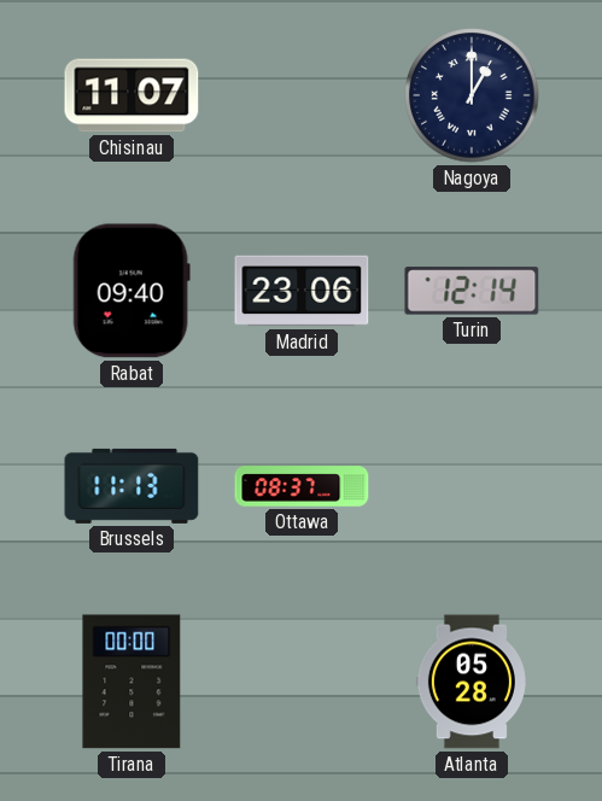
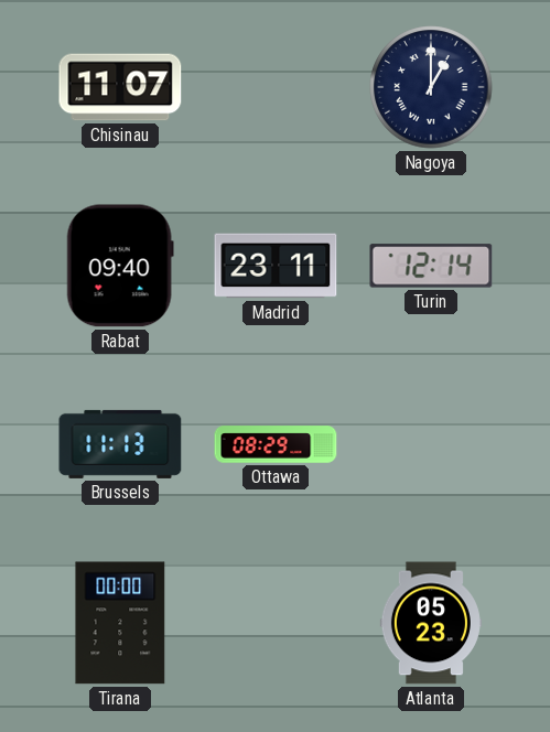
Madrid: 23:06 -> 23:11
Ottawa: 08:37 -> 08:29
Atlanta: 05:28 -> 05:23
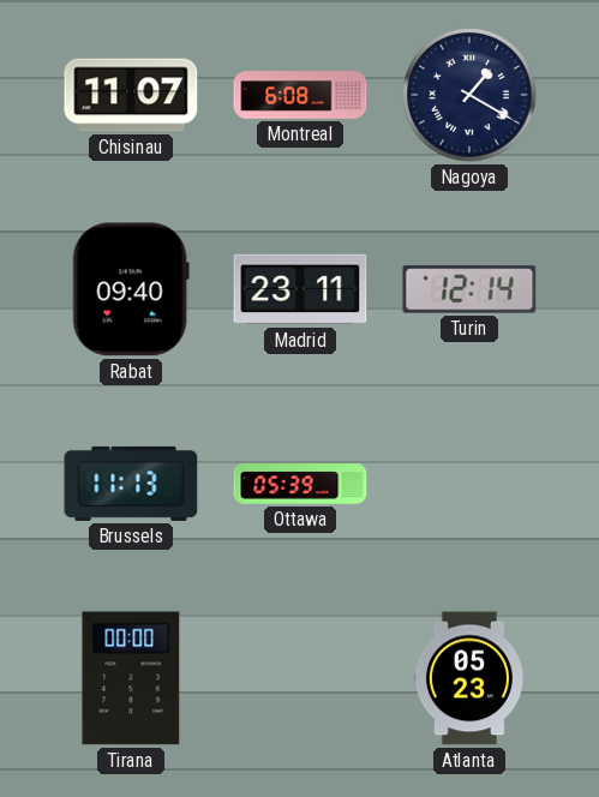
Montreal: none -> 6:08
Nagoya: 1:00 -> 1:20
Ottawa: 08:29 -> 05:39
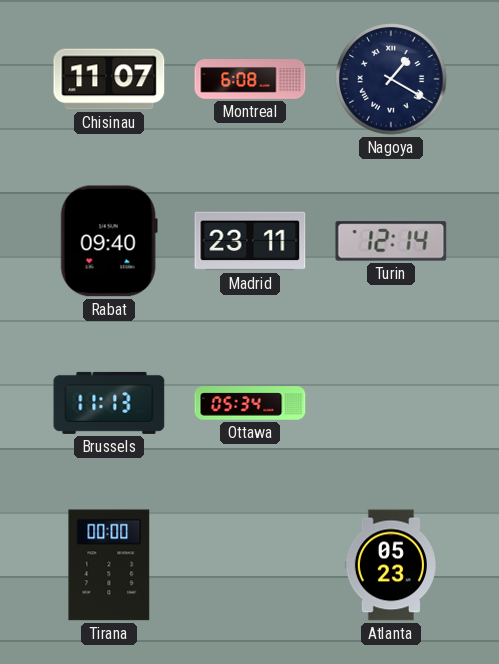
Ottawa: 05:39 -> 05:34
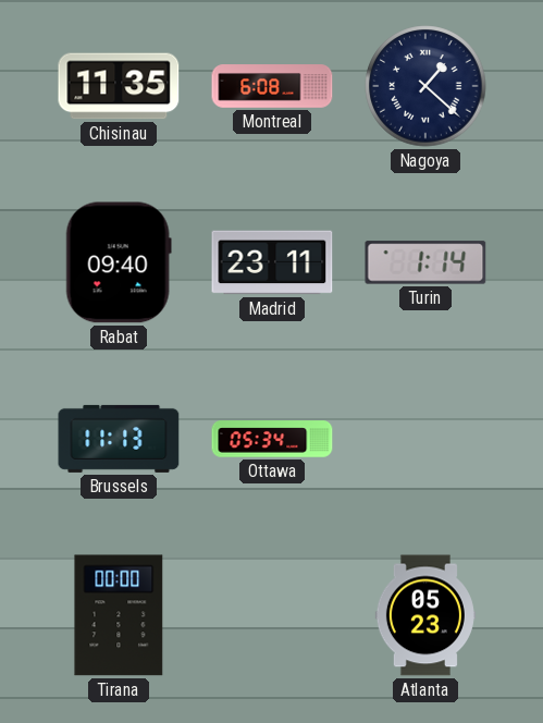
Chisinau: 11:07 -> 11:35
Nagoya: 1:20 -> 1:22
Turin: 12:14 -> 1:14
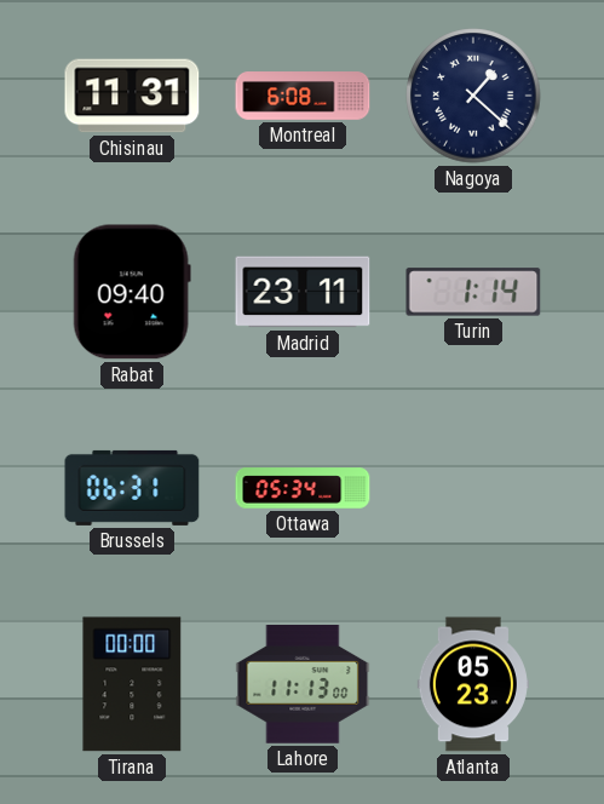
Chisinau: 11:35 -> 11:31
Brussels: 11:13 -> 06:31
Lahore: none -> 11:13
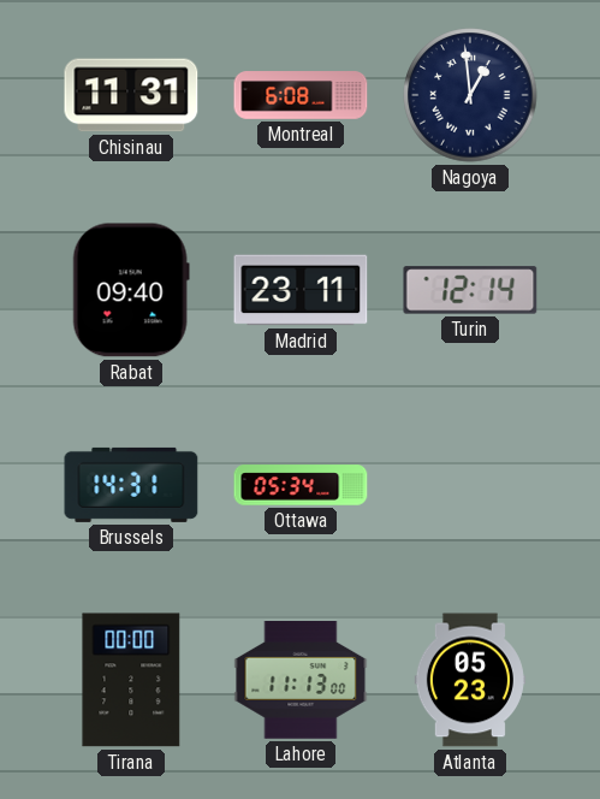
Nagoya: 1:22 -> 12:59
Turin: 1:14 -> 12:14
Brussels: 06:31 -> 14:31
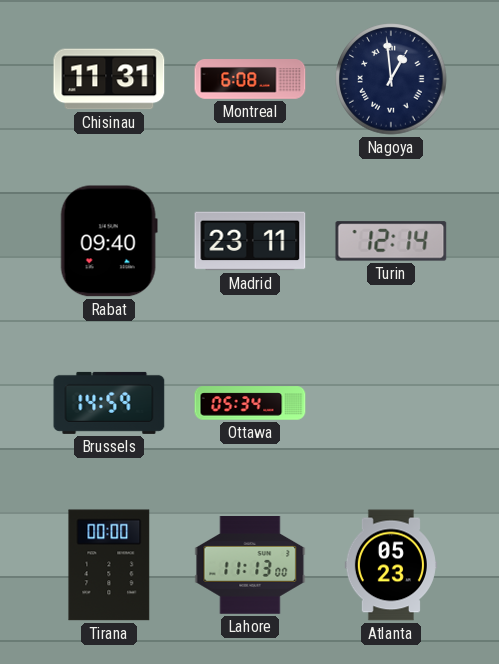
Brussels: 14:31 -> 14:59
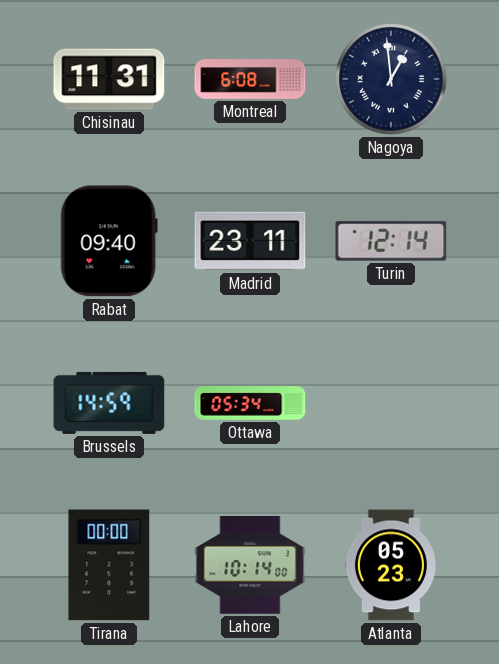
Lahore: 11:13 -> 10:14
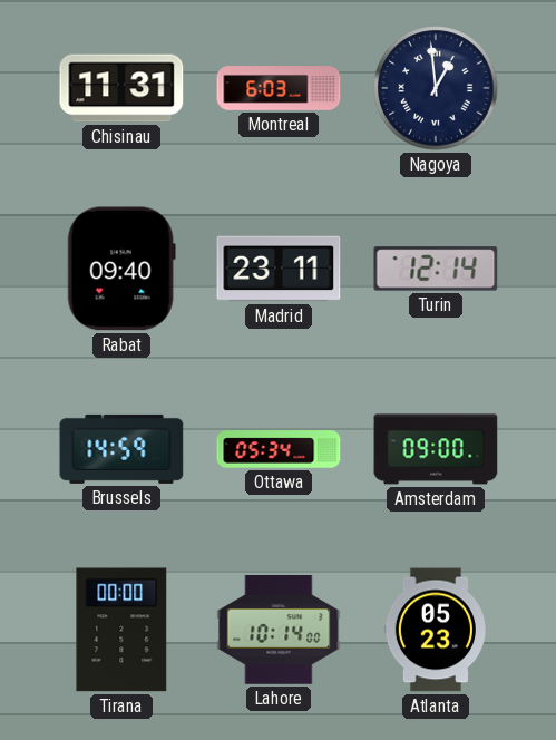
Montreal: 6:08 -> 6:03
Amsterdam: none -> 09:00
